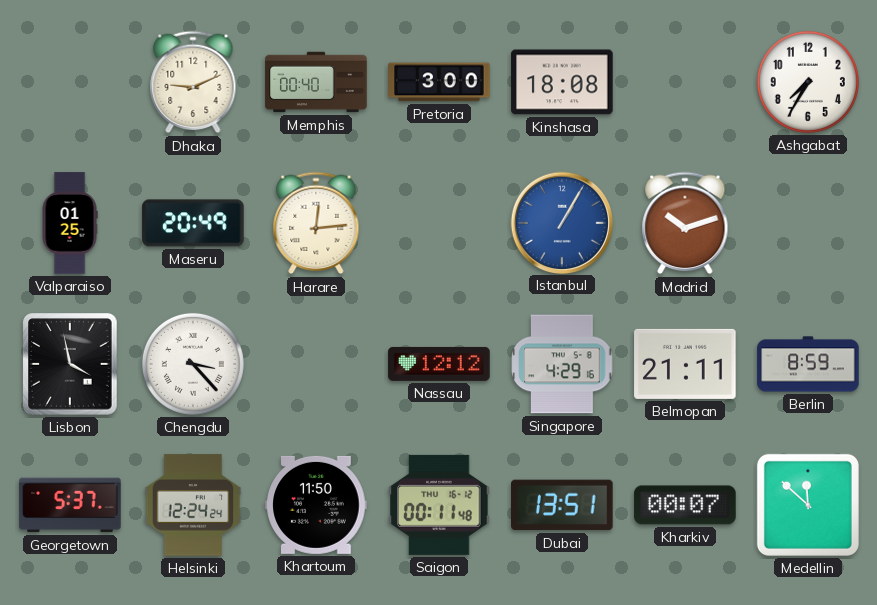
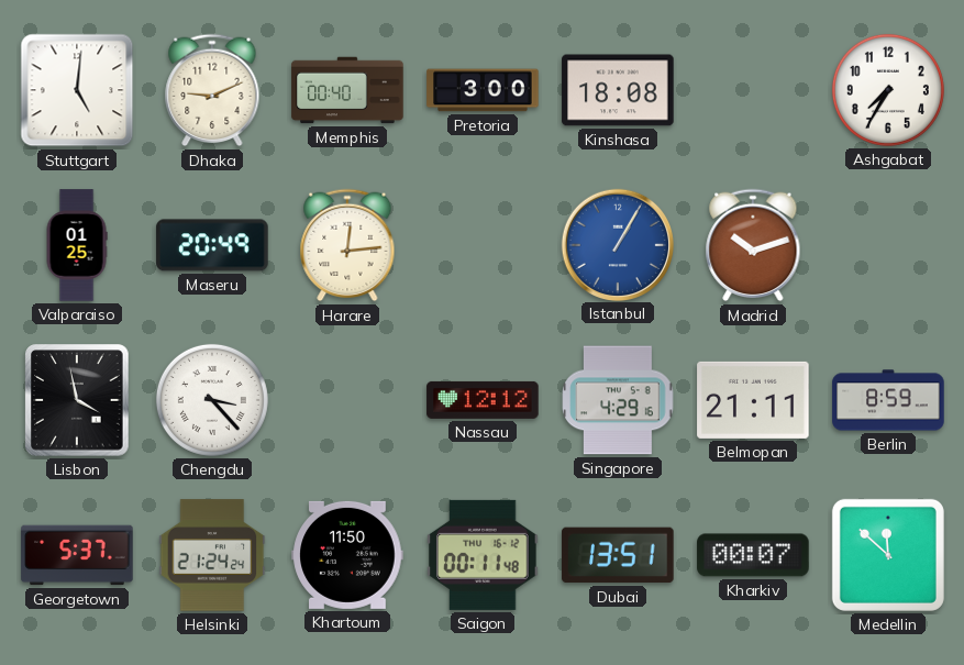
Stuttgart: none -> 5:01
Helsinki: 12:24 -> 21:24
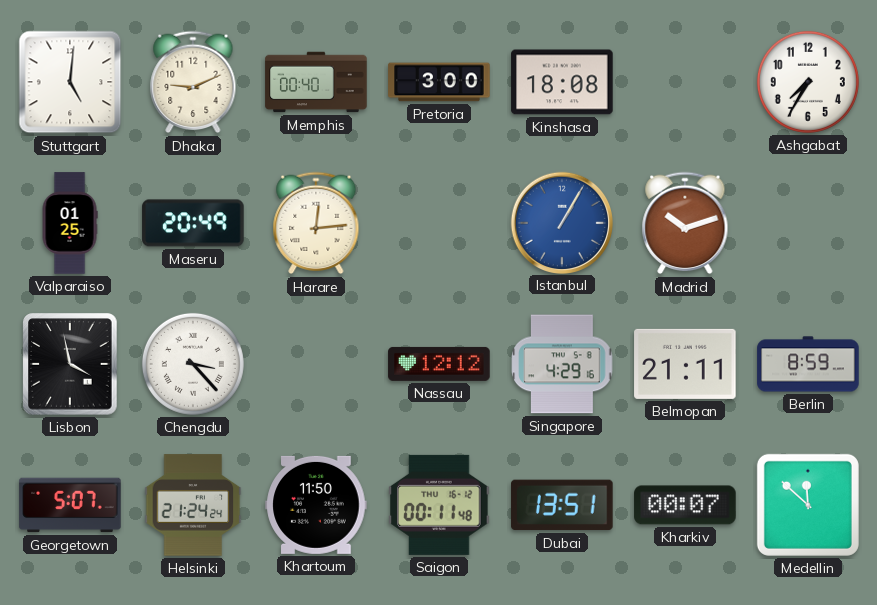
Georgetown: 5:37 -> 5:07
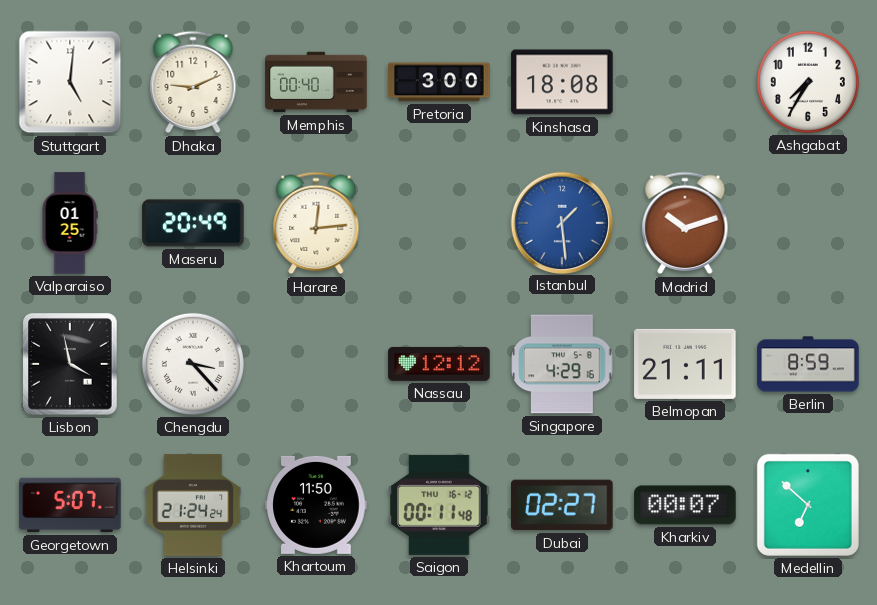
Istanbul: 1:05 -> 1:29
Dubai: 13:51 -> 02:27
Medellin: 11:52 -> 6:52
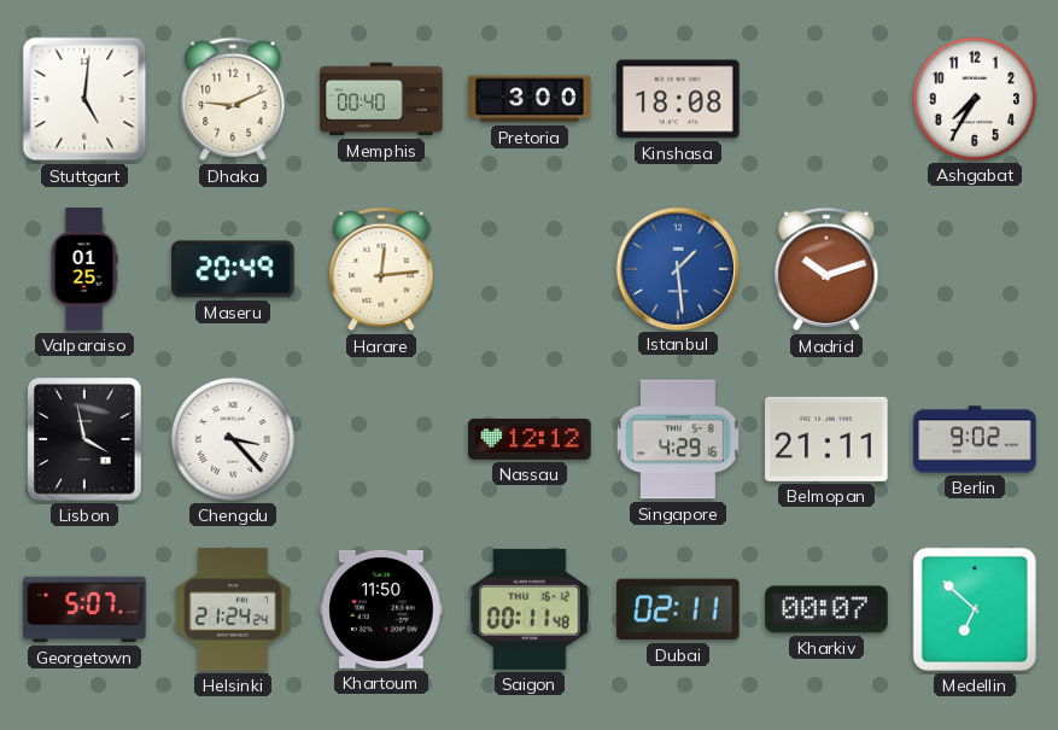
Berlin: 8:59 -> 9:02
Dubai: 02:27 -> 02:11
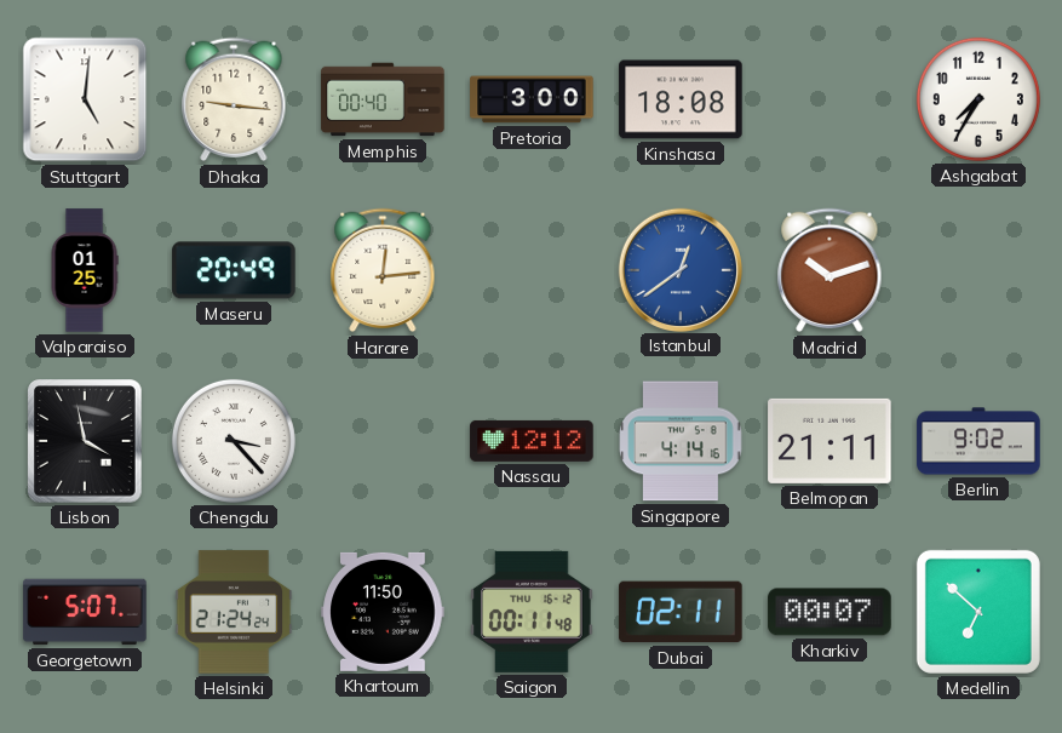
Dhaka: 9:11 -> 9:16
Istanbul: 1:29 -> 12:39
Singapore: 4:29 -> 4:14
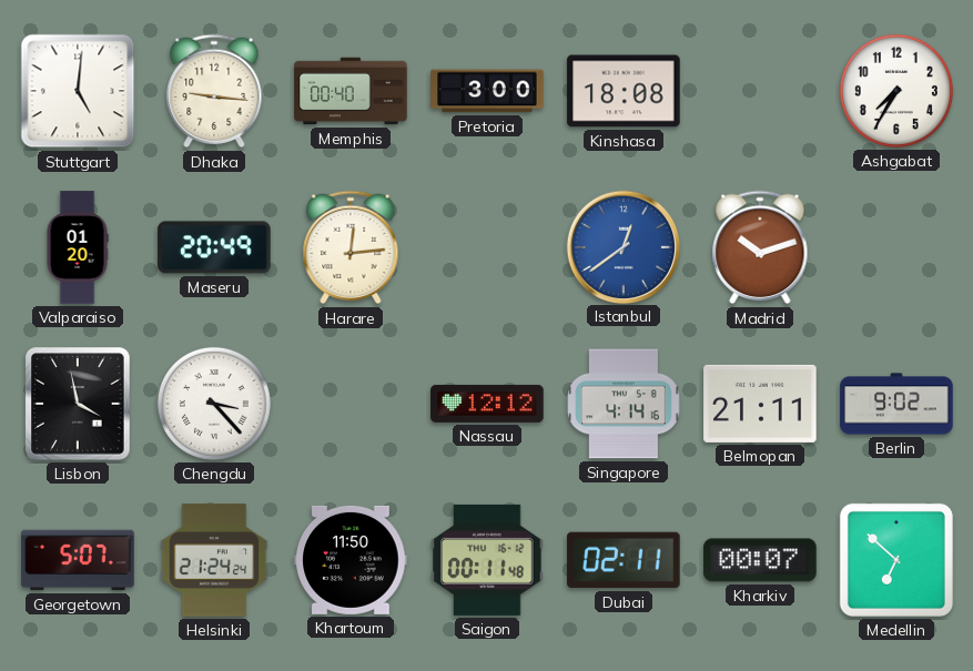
Valparaiso: 01:25 -> 01:20
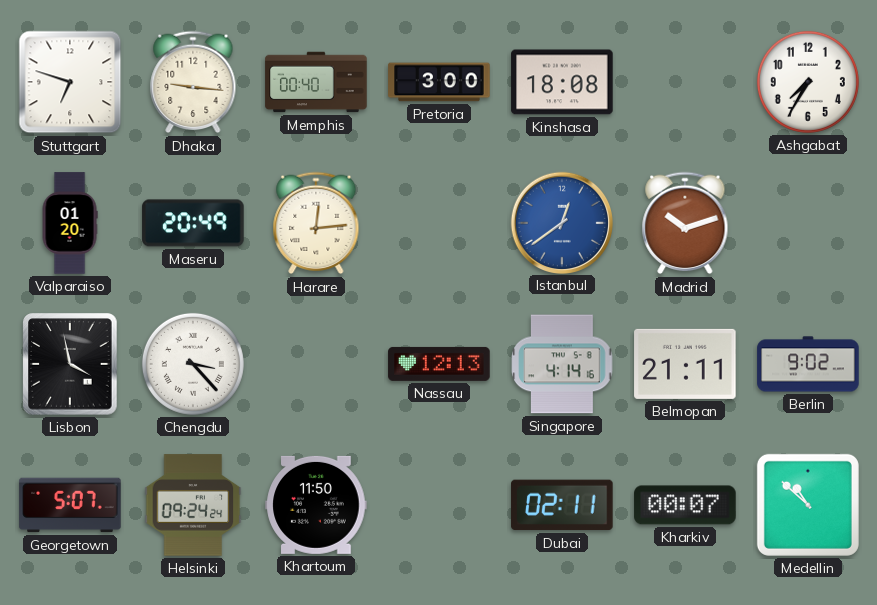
Stuttgart: 5:01 -> 6:48
Nassau: 12:12 -> 12:13
Helsinki: 21:24 -> 09:24
Saigon: 00:11 -> none
Medellin: 6:52 -> 10:52
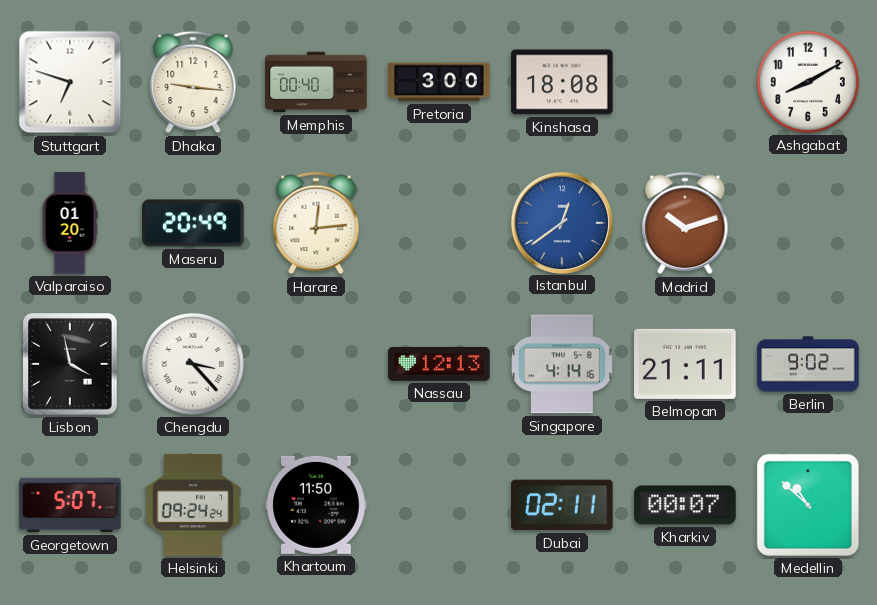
Ashgabat: 7:35 -> 8:10
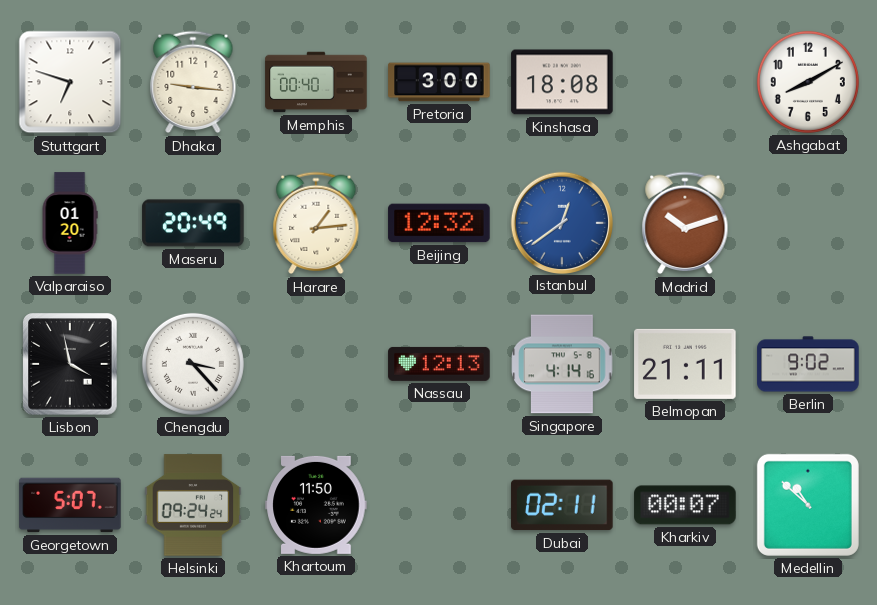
Harare: 12:14 -> 1:14
Beijing: none -> 12:32
